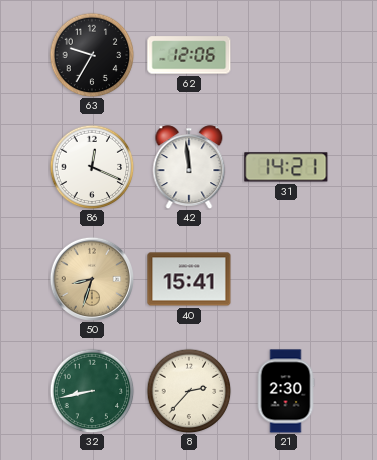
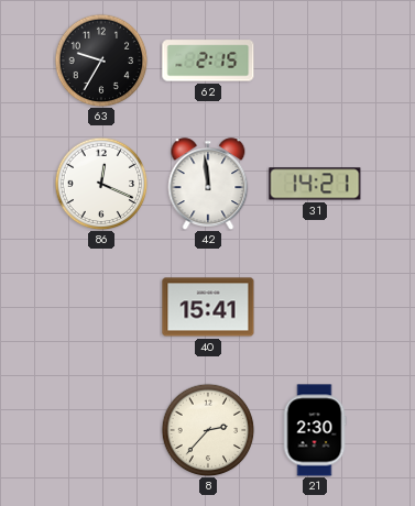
62: 12:06 -> 2:15
50: 8:33 -> none
32: 8:43 -> none
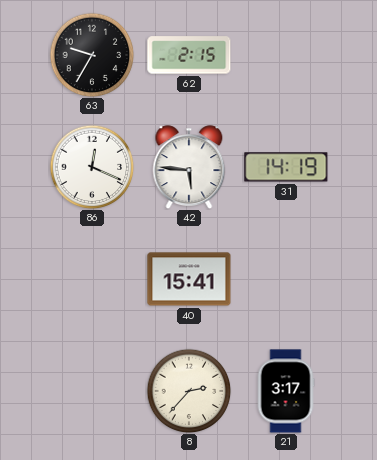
42: 11:59 -> 5:46
31: 14:21 -> 14:19
21: 2:30 -> 3:17
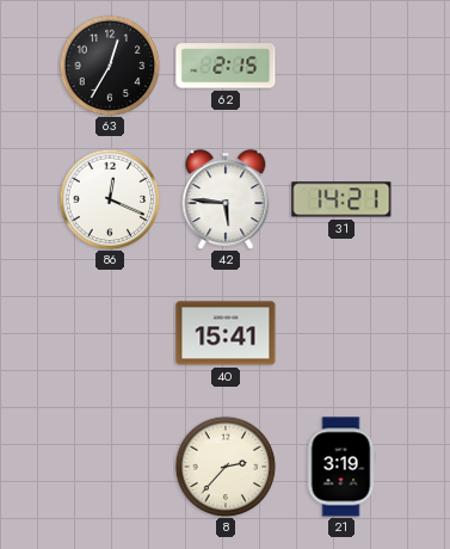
63: 9:35 -> 12:35
31: 14:19 -> 14:21
21: 3:17 -> 3:19
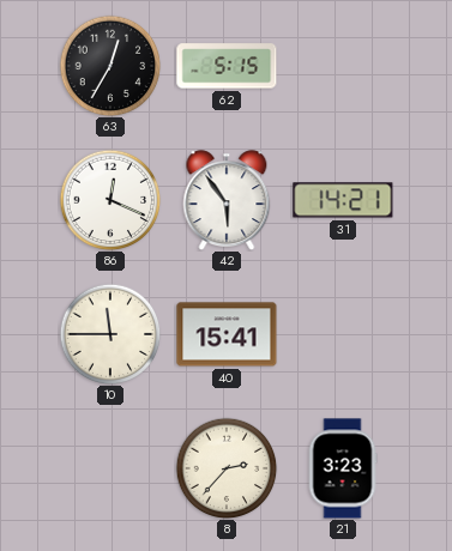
62: 2:15 -> 5:15
42: 5:46 -> 5:54
10: none -> 11:45
21: 3:19 -> 3:23
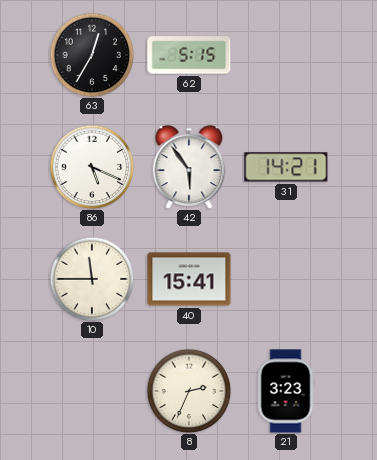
86: 12:19 -> 5:19
8: 2:37 -> 2:34
